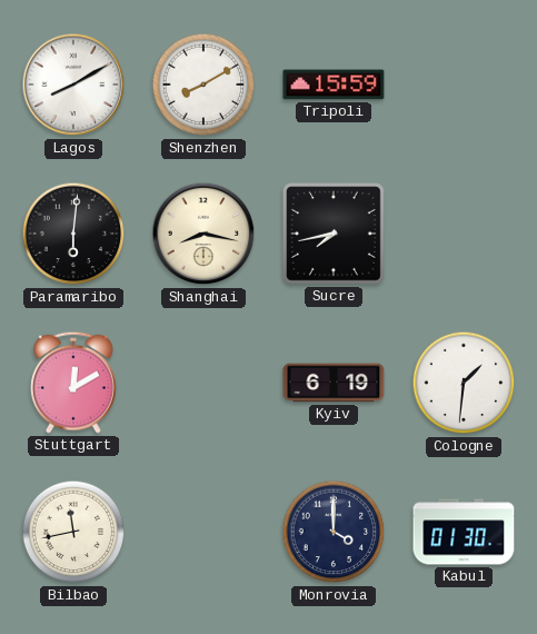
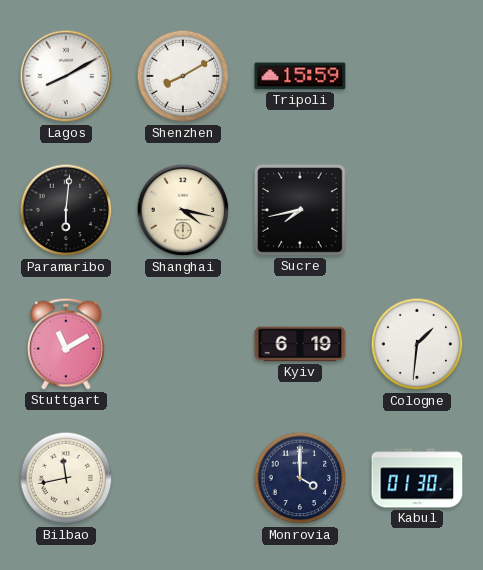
Shanghai: 8:17 -> 4:17
Stuttgart: 12:10 -> 11:10
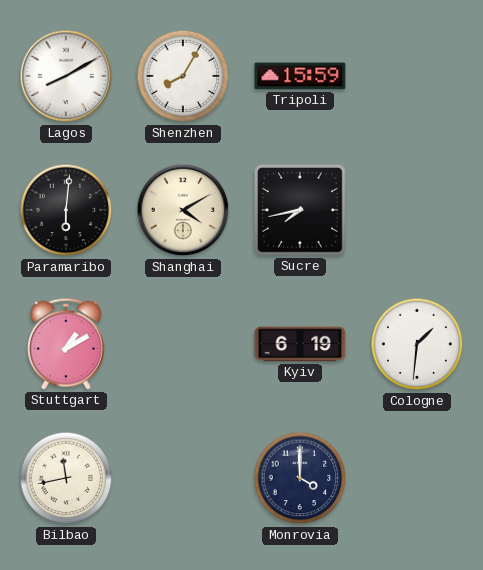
Shenzhen: 8:10 -> 8:05
Shanghai: 4:17 -> 4:10
Stuttgart: 11:10 -> 1:10
Kabul: 01:30 -> none
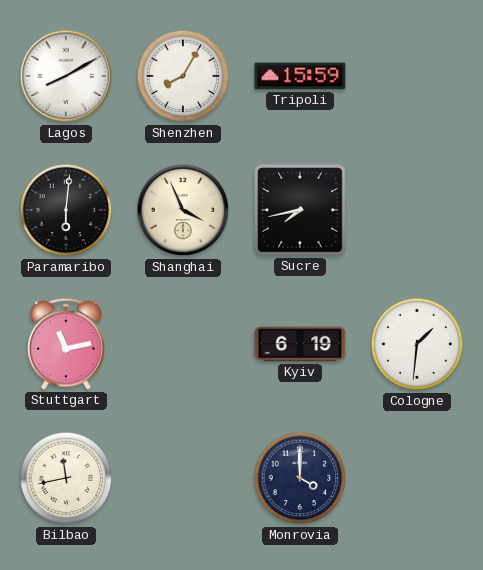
Shanghai: 4:10 -> 3:56
Stuttgart: 1:10 -> 11:13
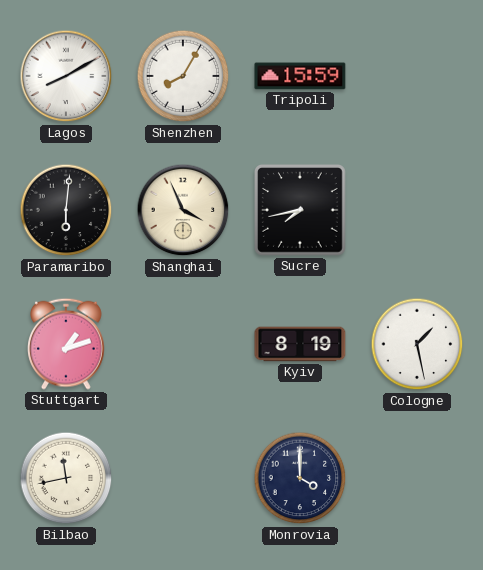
Stuttgart: 11:13 -> 1:12
Kyiv: 6:19 -> 8:19
Cologne: 1:31 -> 1:28
